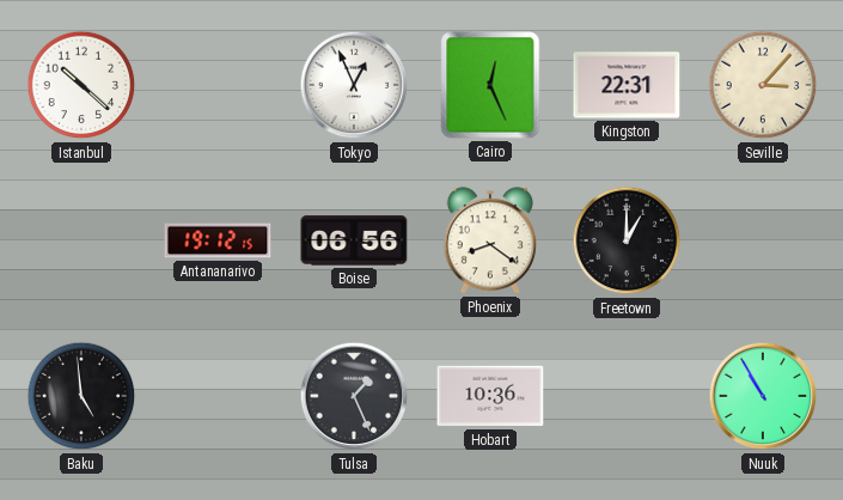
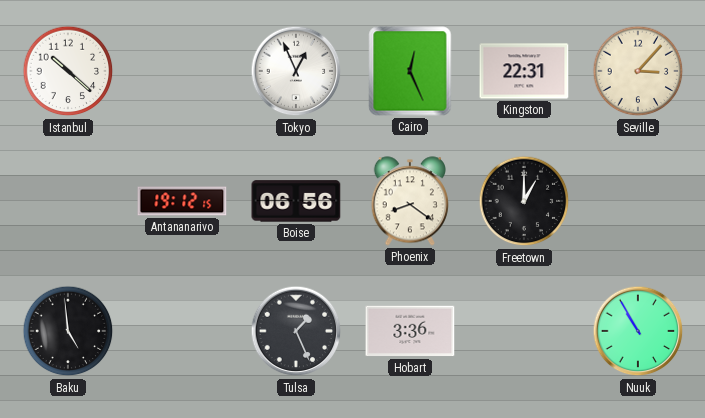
Hobart: 10:36 -> 3:36
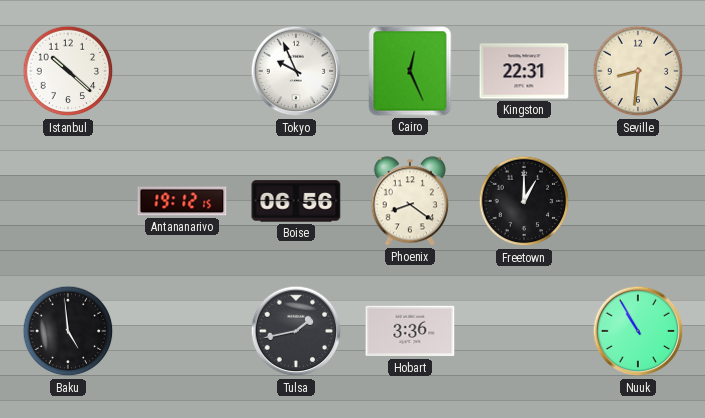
Tokyo: 12:56 -> 9:56
Seville: 3:07 -> 8:31
Tulsa: 1:26 -> 1:43
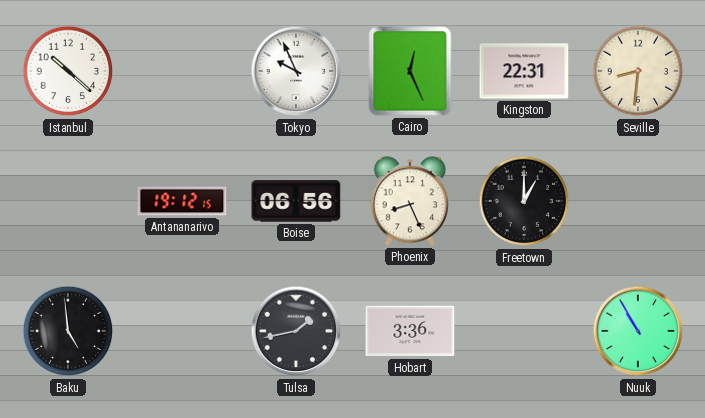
Phoenix: 8:21 -> 8:26
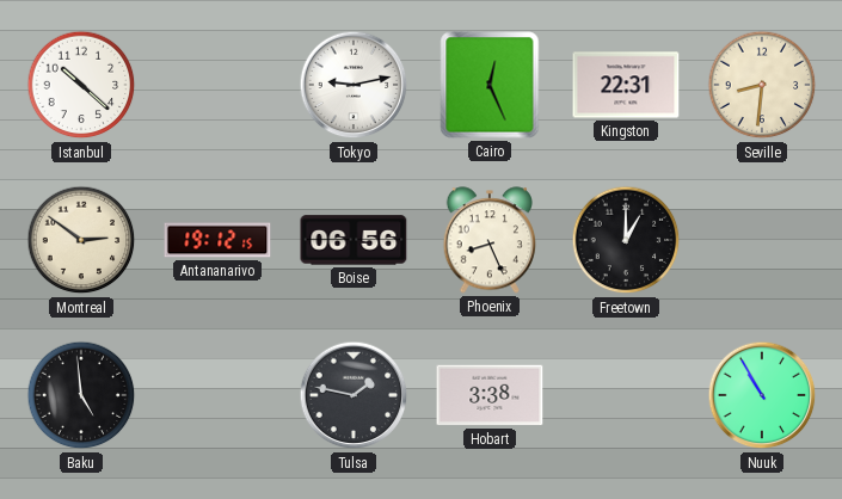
Tokyo: 9:56 -> 9:13
Montreal: none -> 2:51
Tulsa: 1:43 -> 1:47
Hobart: 3:36 -> 3:38
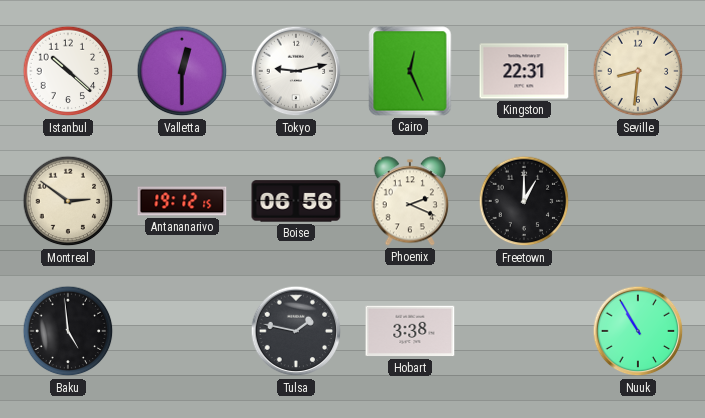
Valletta: none -> 12:30
Phoenix: 8:26 -> 2:19
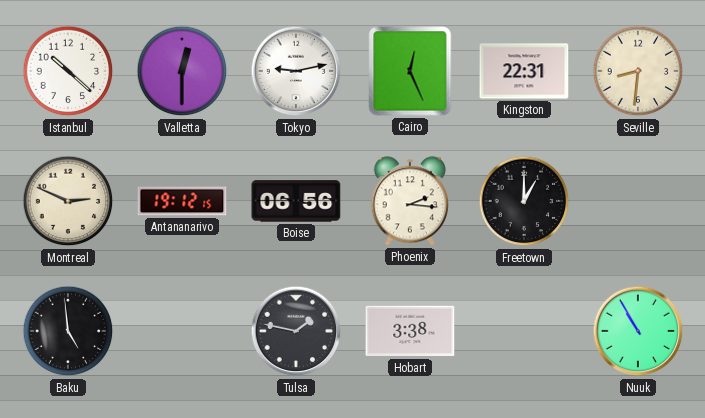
Montreal: 2:51 -> 2:49
Phoenix: 2:19 -> 2:16
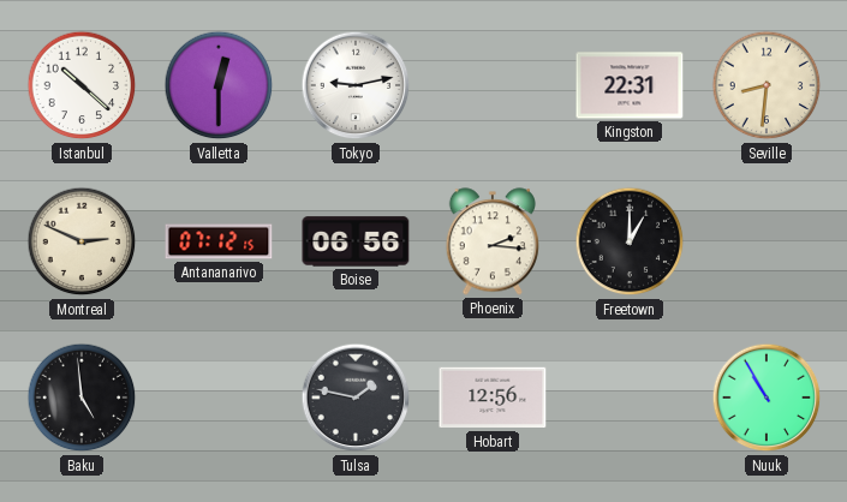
Cairo: 12:26 -> none
Antananarivo: 19:12 -> 07:12
Hobart: 3:38 -> 12:56
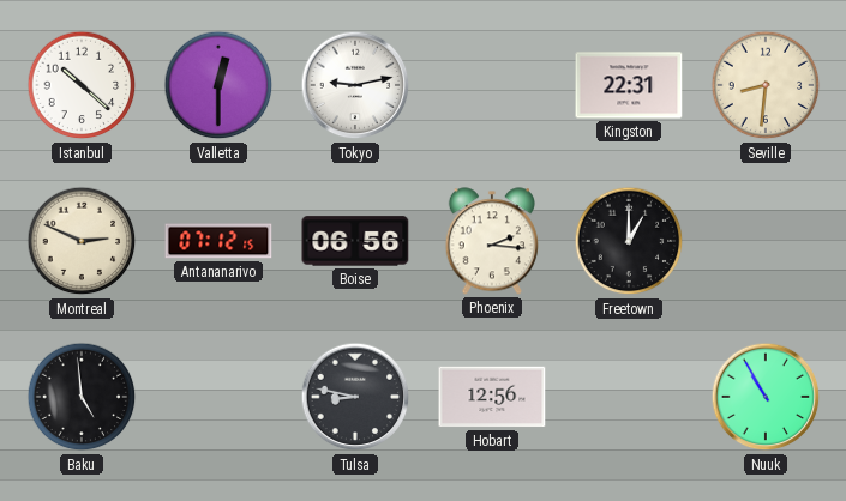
Tulsa: 1:47 -> 8:47
